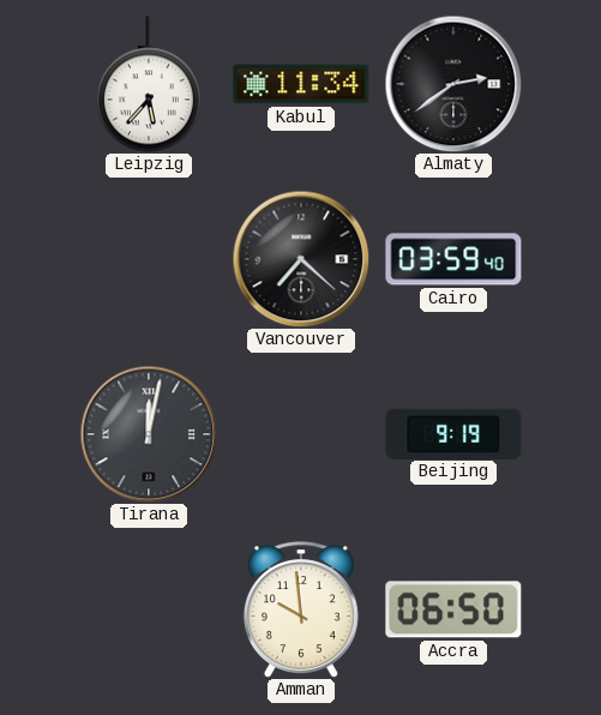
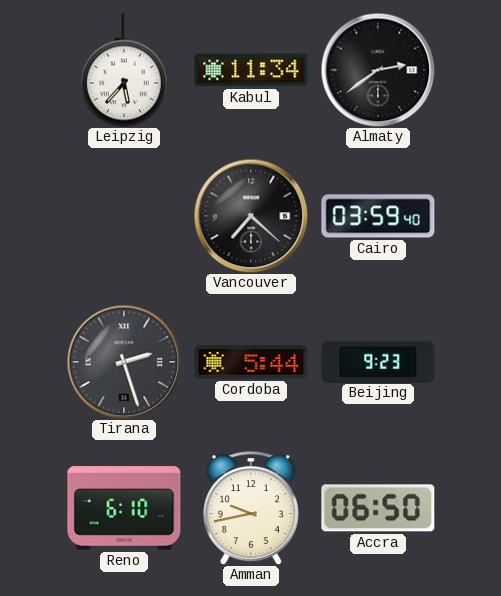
Tirana: 12:02 -> 2:27
Cordoba: none -> 5:44
Beijing: 9:19 -> 9:23
Reno: none -> 6:10
Amman: 9:59 -> 9:43
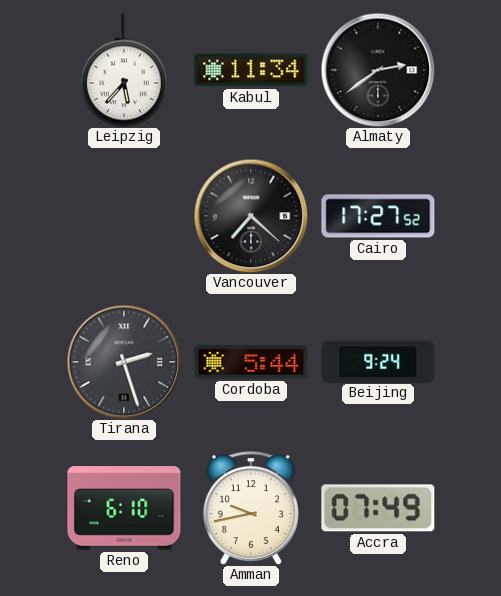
Cairo: 03:59 -> 17:27
Beijing: 9:23 -> 9:24
Accra: 06:50 -> 07:49
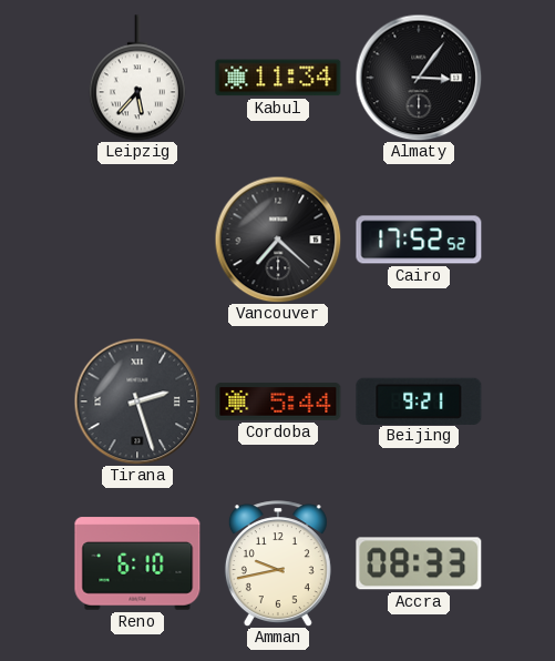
Almaty: 2:39 -> 3:06
Cairo: 17:27 -> 17:52
Beijing: 9:24 -> 9:21
Accra: 07:49 -> 08:33
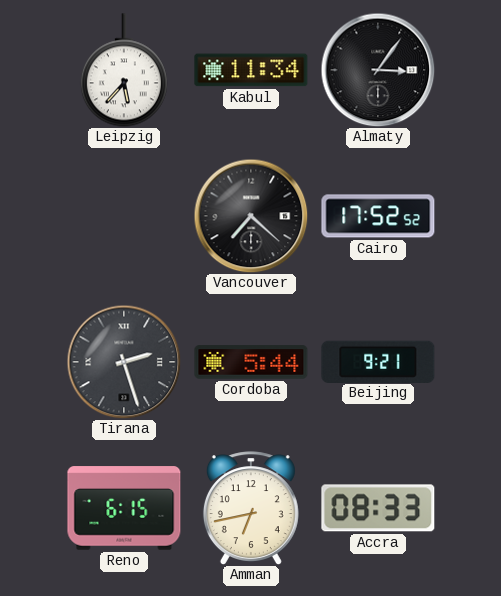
Reno: 6:10 -> 6:15
Amman: 9:43 -> 6:43
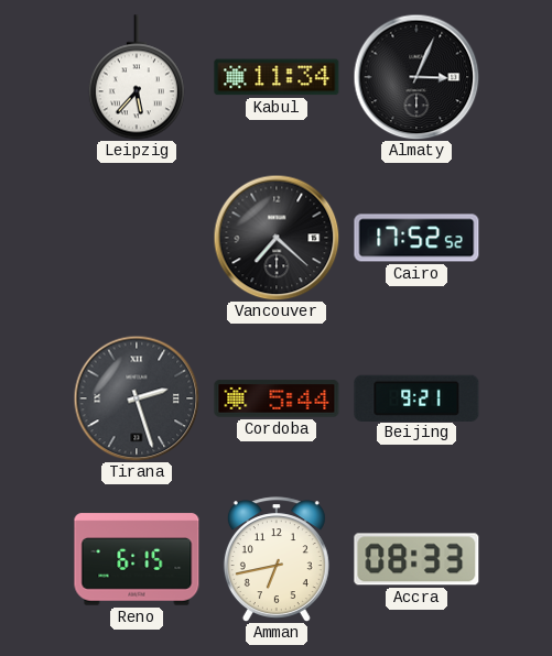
Almaty: 3:06 -> 3:04
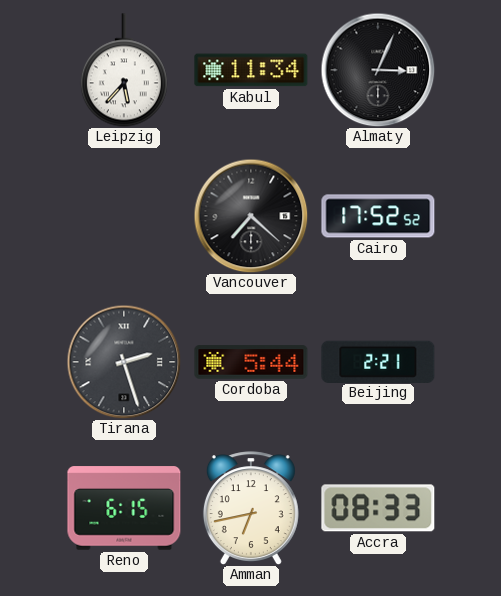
Beijing: 9:21 -> 2:21
